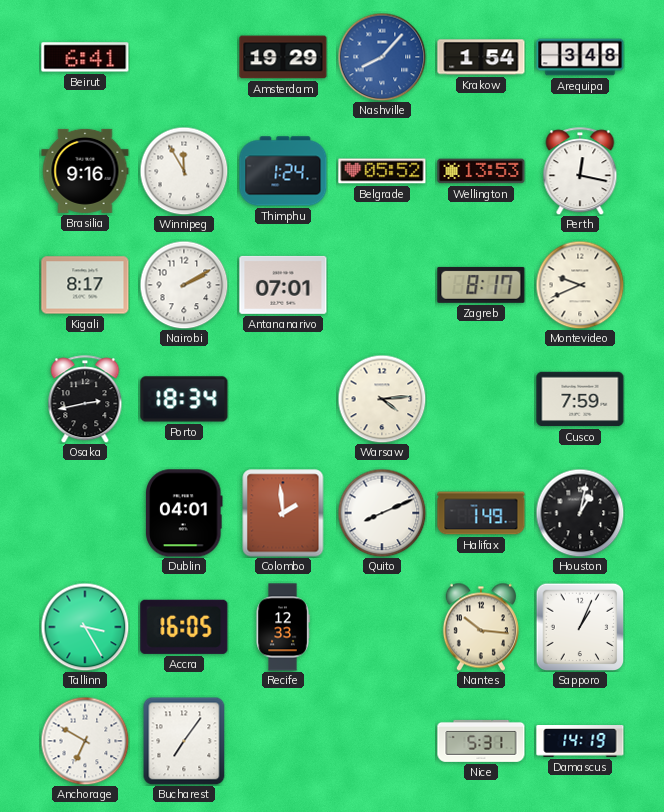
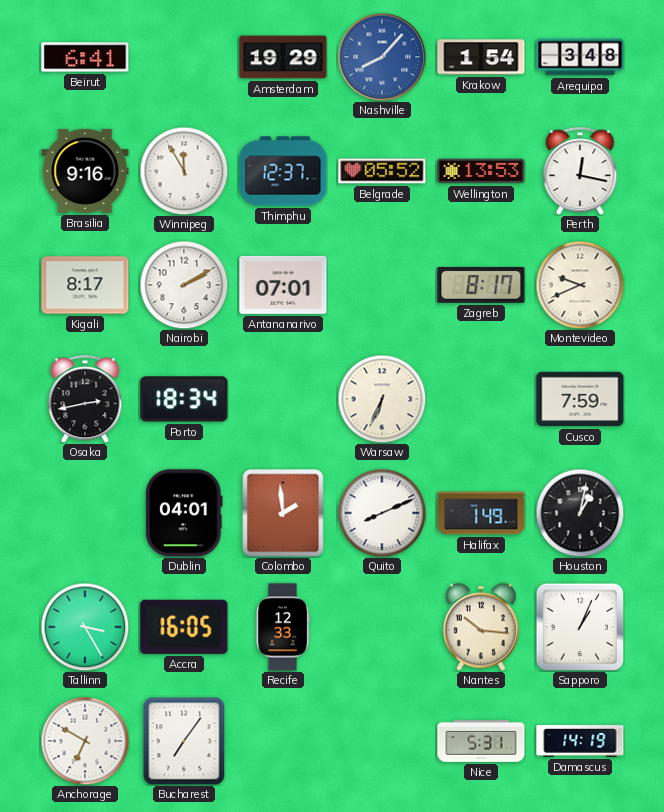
Thimphu: 1:24 -> 12:37
Warsaw: 4:14 -> 6:34
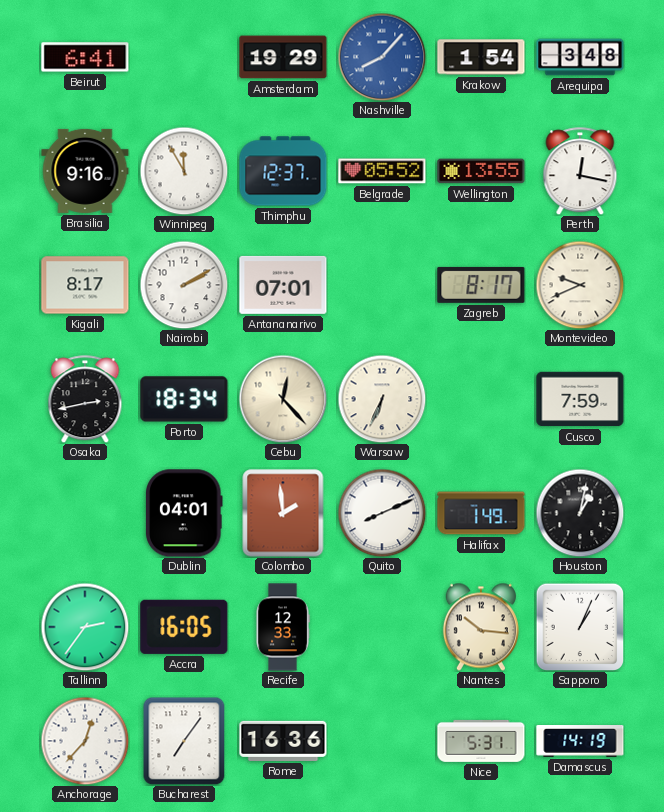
Wellington: 13:53 -> 13:55
Cebu: none -> 12:23
Tallinn: 3:25 -> 2:36
Anchorage: 6:50 -> 12:37
Rome: none -> 16:36
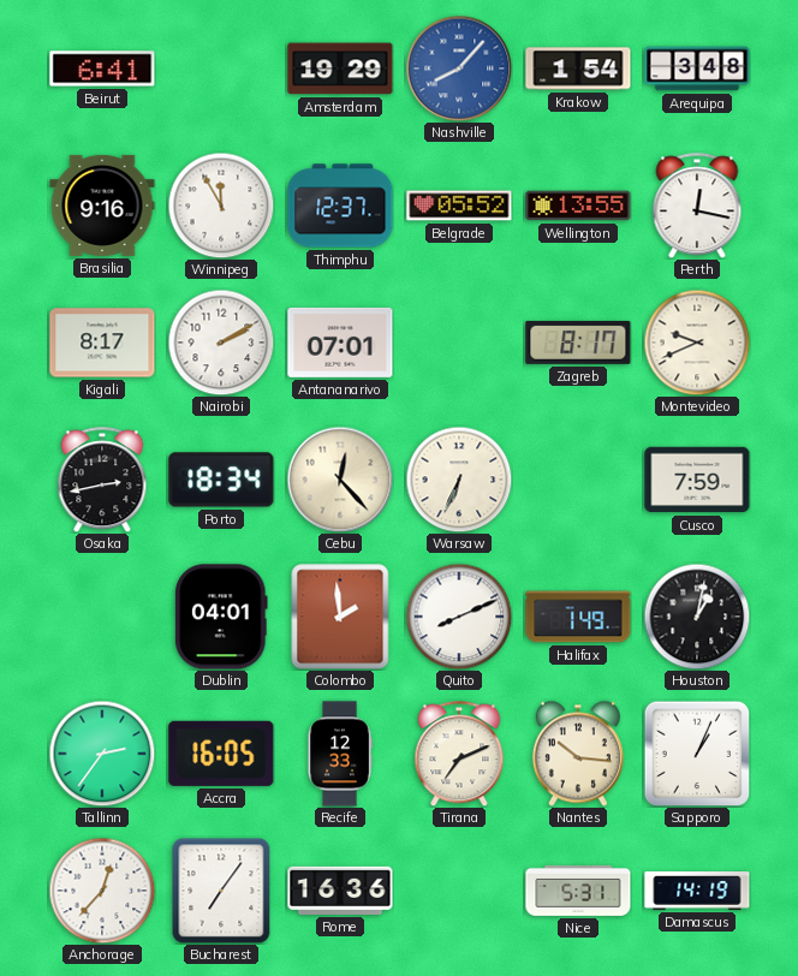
Tirana: none -> 7:11
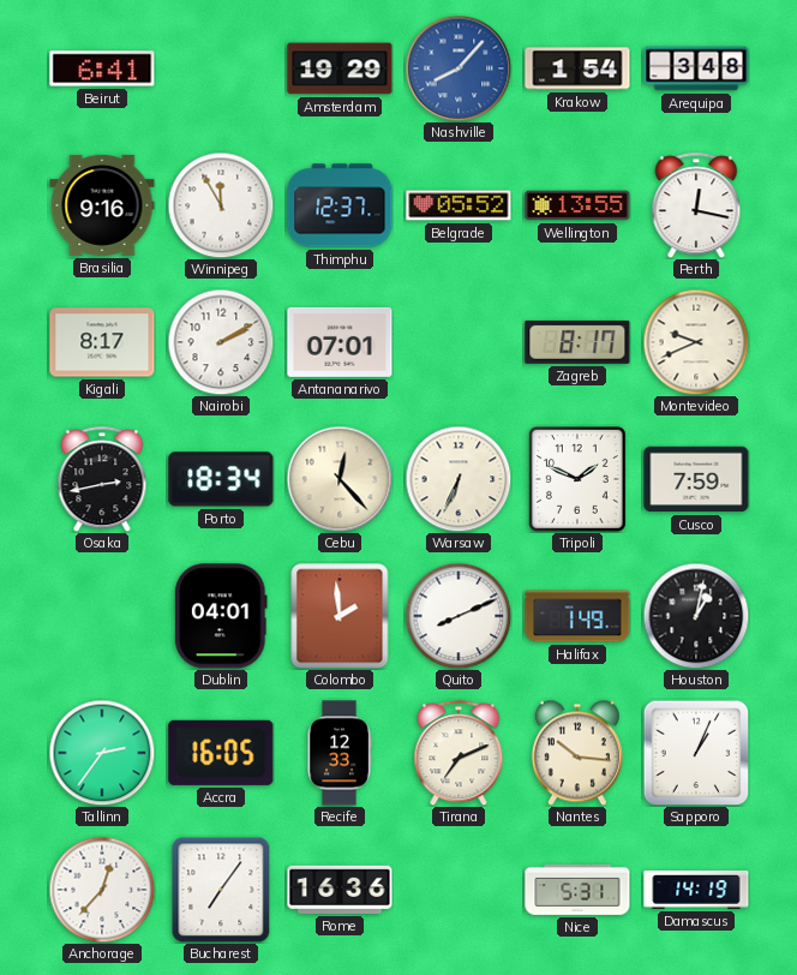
Tripoli: none -> 1:49
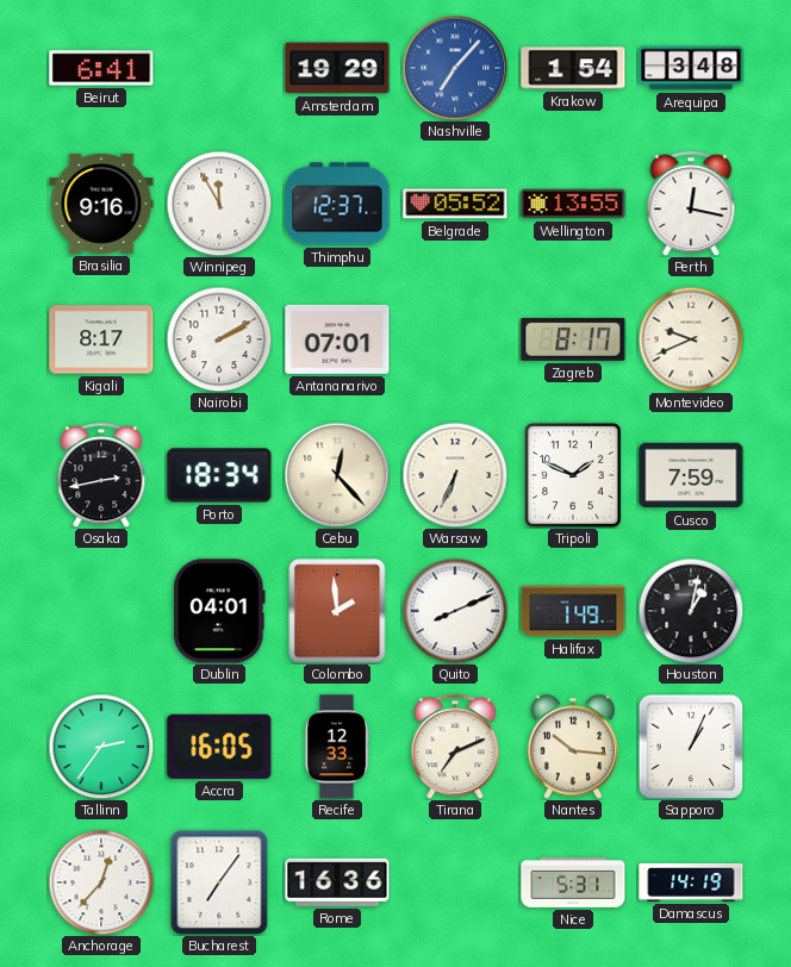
Nashville: 8:07 -> 7:07
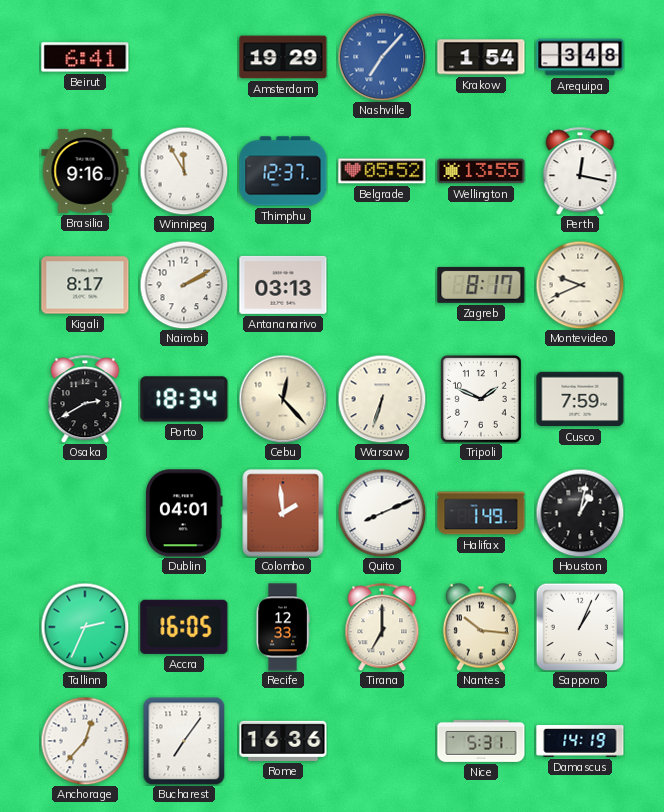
Antananarivo: 07:01 -> 03:13
Osaka: 2:43 -> 2:40
Warsaw: 6:34 -> 6:33
Tallinn: 2:36 -> 2:34
Tirana: 7:11 -> 7:00
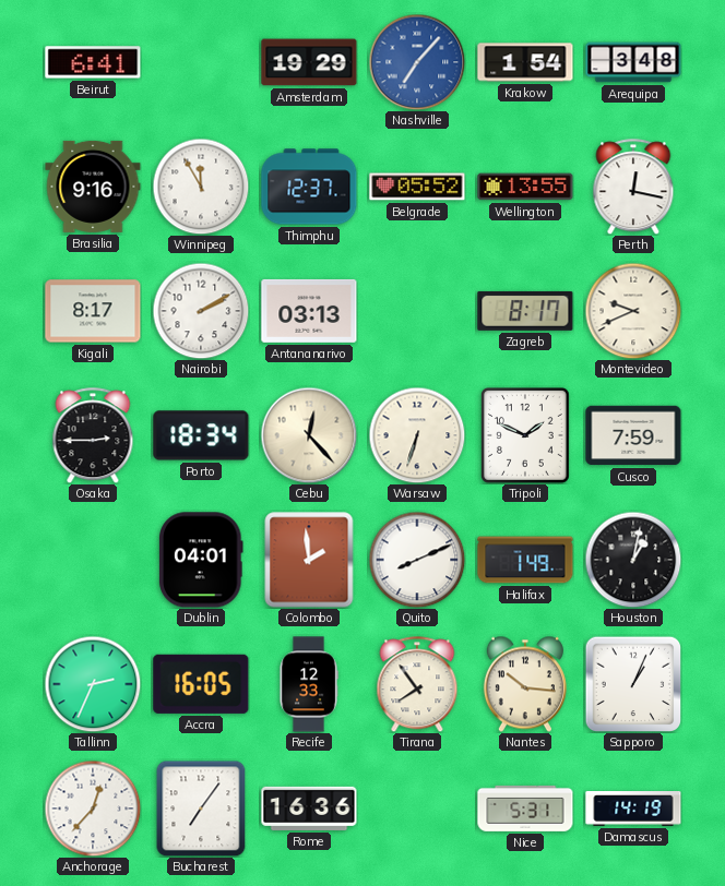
Osaka: 2:40 -> 2:45
Tirana: 7:00 -> 7:54
